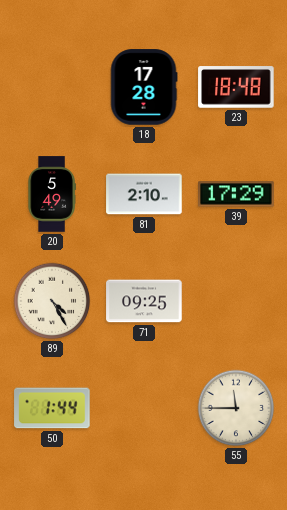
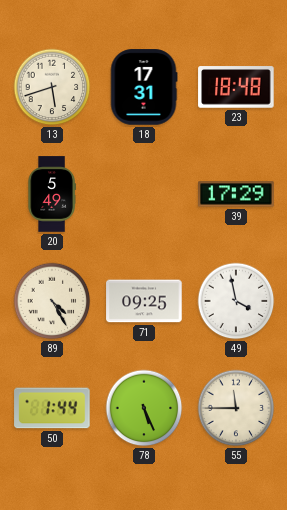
13: none -> 5:42
18: 17:28 -> 17:31
81: 2:10 -> none
49: none -> 3:58
78: none -> 5:26
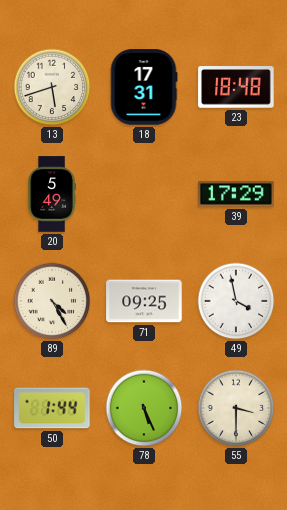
55: 11:45 -> 3:30
